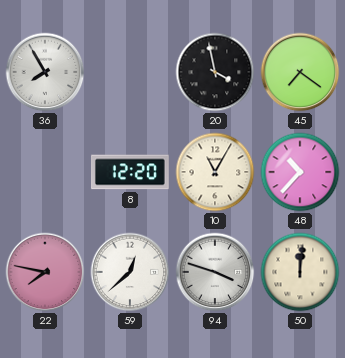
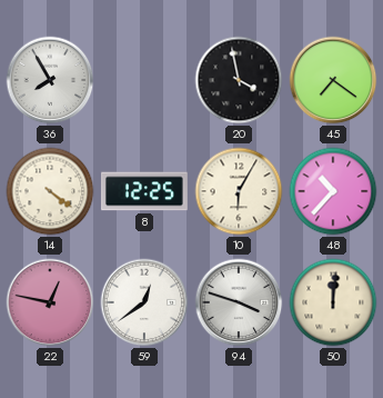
14: none -> 4:21
8: 12:20 -> 12:25
10: 11:05 -> 6:05
22: 7:47 -> 12:47
59: 12:38 -> 12:39
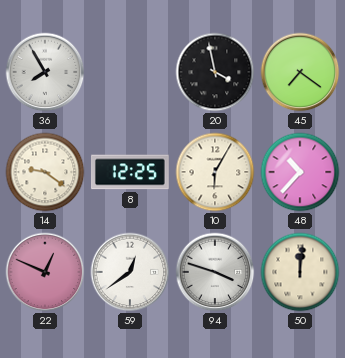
14: 4:21 -> 9:21
22: 12:47 -> 12:49
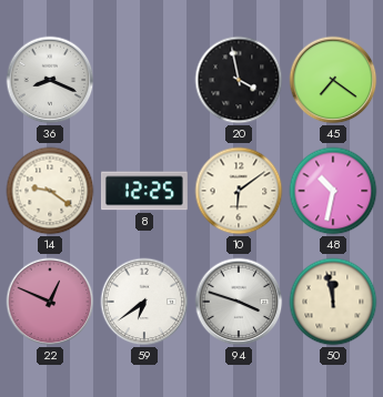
36: 7:55 -> 8:19
10: 6:05 -> 6:09
48: 10:37 -> 10:32
59: 12:39 -> 6:39
50: 12:01 -> 11:58
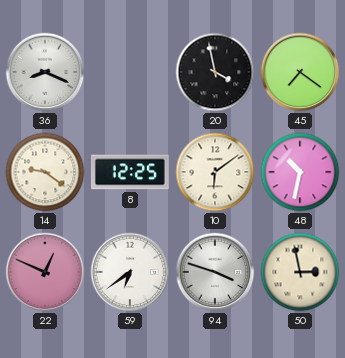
50: 11:58 -> 2:58
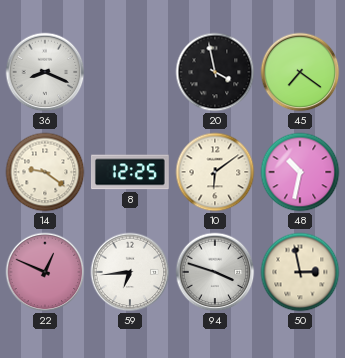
59: 6:39 -> 6:44
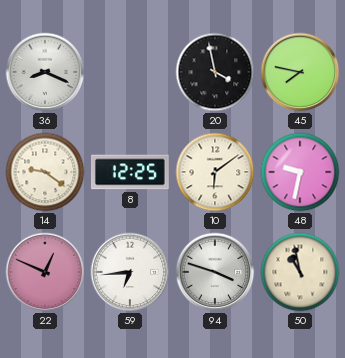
45: 7:21 -> 7:47
48: 10:32 -> 9:32
50: 2:58 -> 10:58
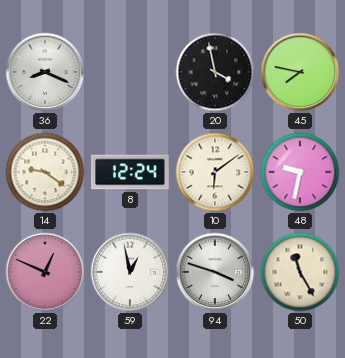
8: 12:25 -> 12:24
59: 6:44 -> 12:58
50: 10:58 -> 11:25
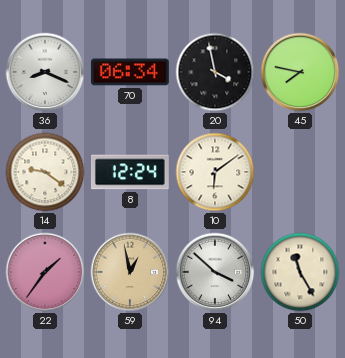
70: none -> 06:34
48: 9:32 -> none
22: 12:49 -> 1:36
59 dial: white -> champagne
94: 3:48 -> 3:52
